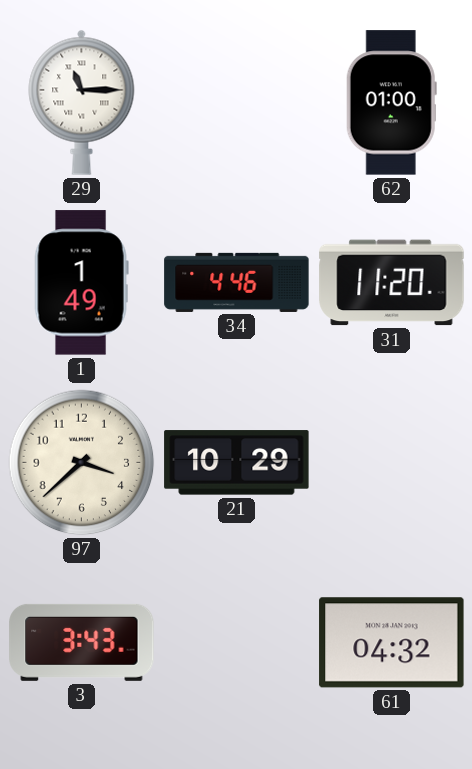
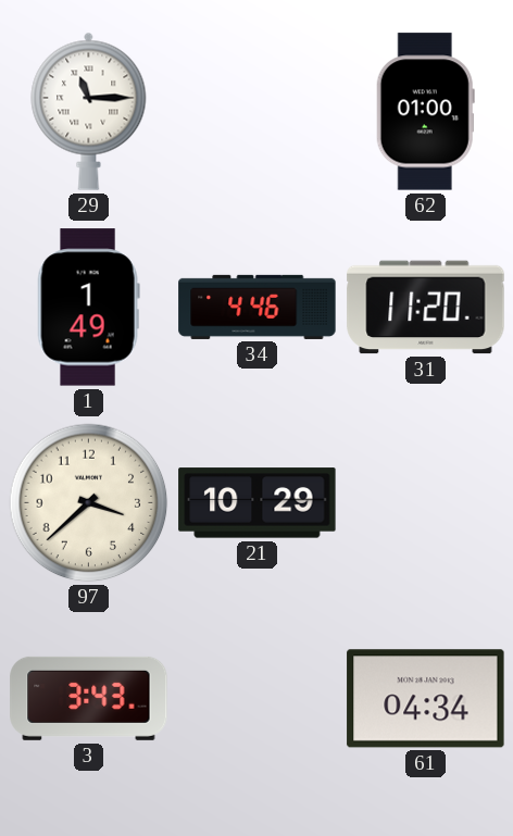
61: 04:32 -> 04:34
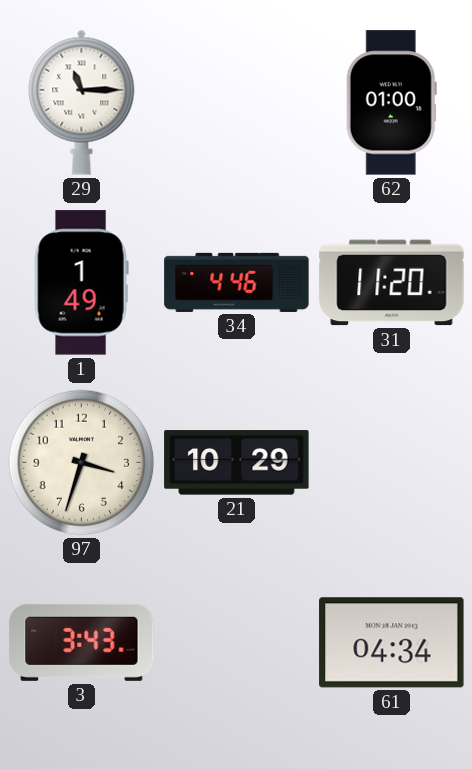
97: 3:38 -> 3:33
